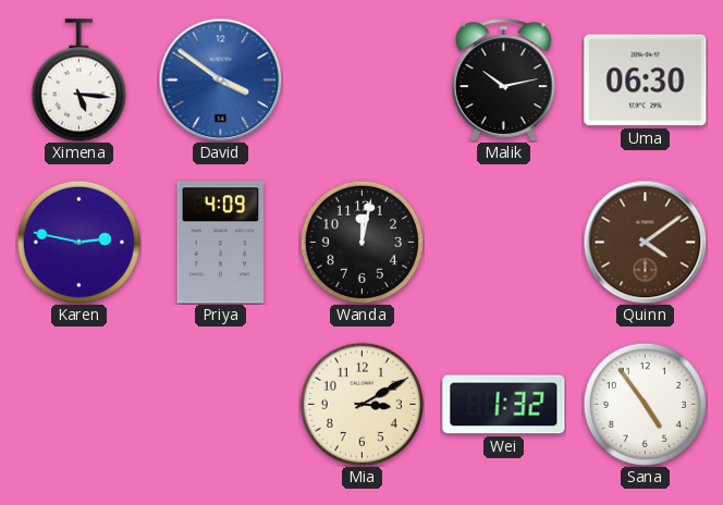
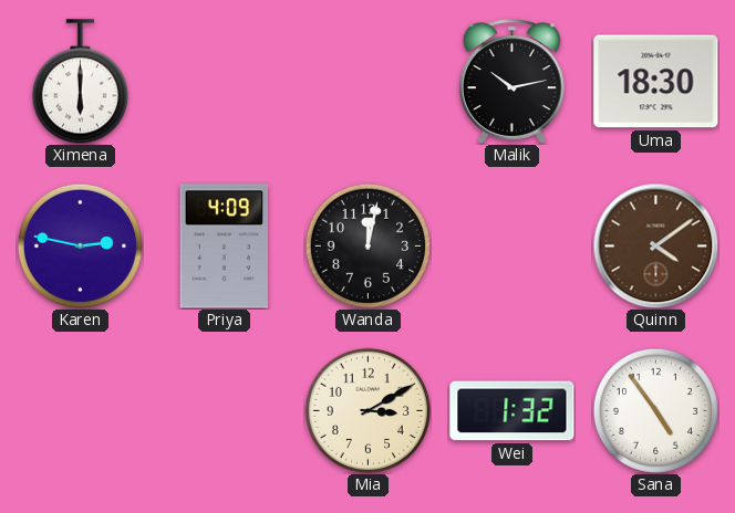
Ximena: 5:16 -> 6:00
David: 3:51 -> none
Uma: 06:30 -> 18:30
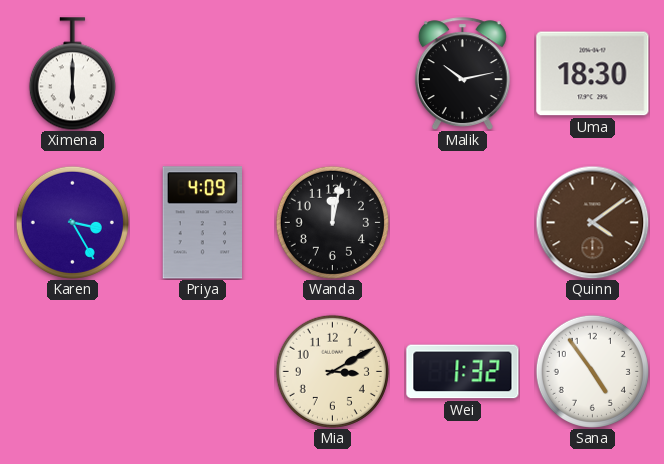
Karen: 2:47 -> 3:25
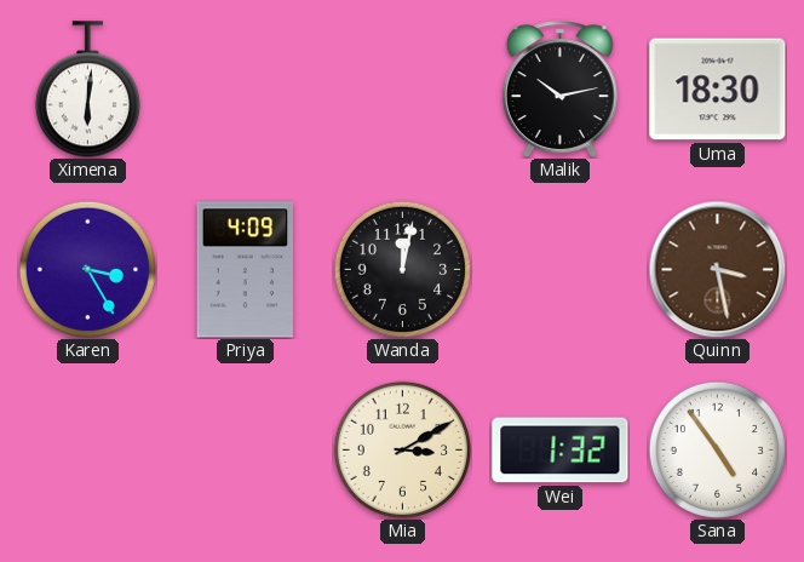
Ximena: 6:00 -> 6:01
Quinn: 4:09 -> 3:28
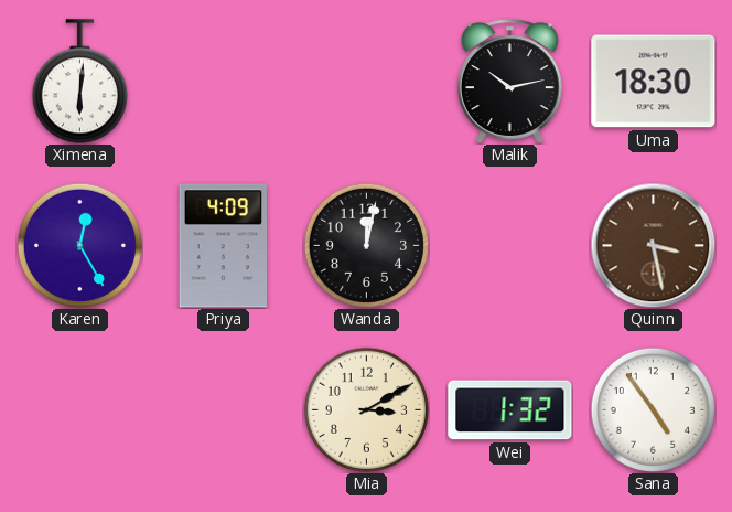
Karen: 3:25 -> 12:25
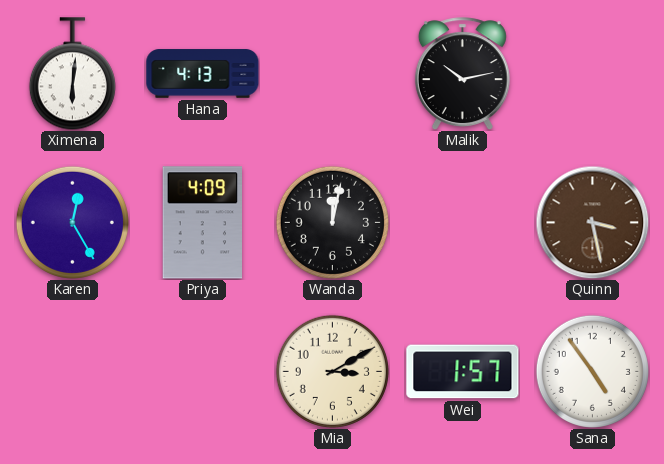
Hana: none -> 4:13
Uma: 18:30 -> none
Wei: 1:32 -> 1:57
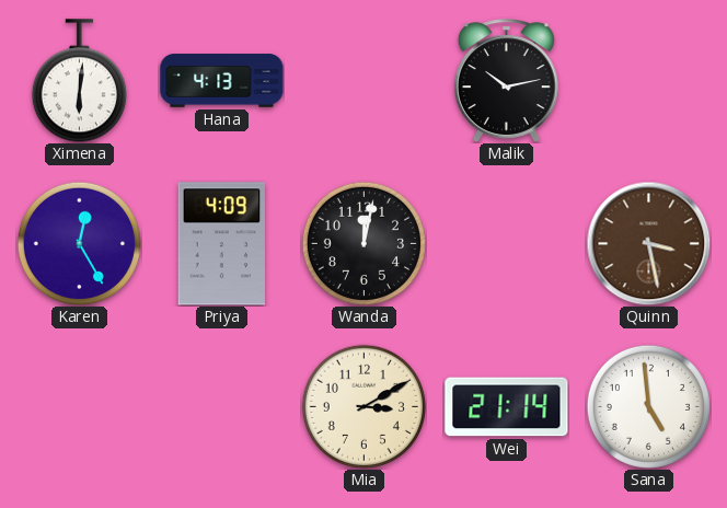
Wei: 1:57 -> 21:14
Sana: 4:54 -> 4:59
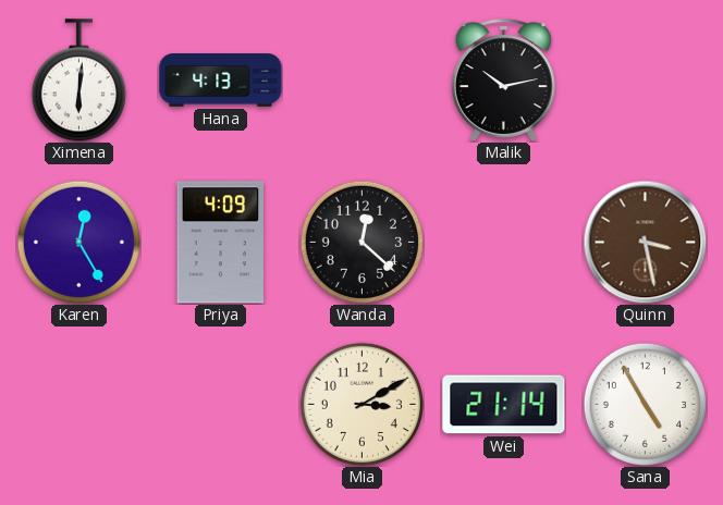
Wanda: 12:02 -> 12:22
Sana: 4:59 -> 4:55
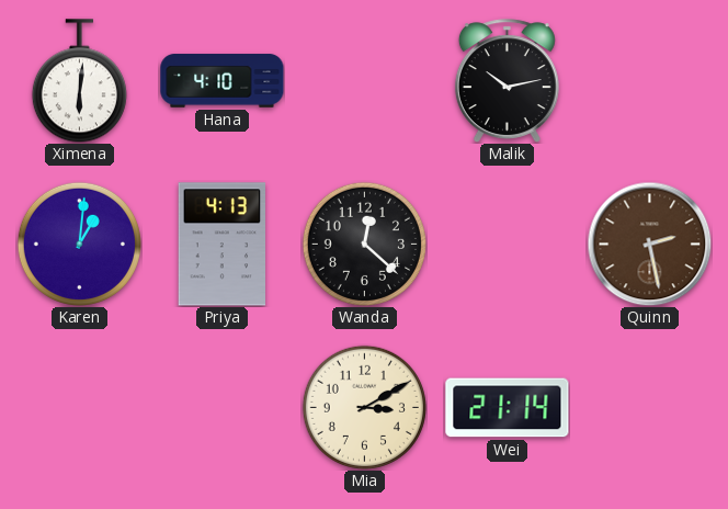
Hana: 4:13 -> 4:10
Karen: 12:25 -> 1:01
Priya: 4:09 -> 4:13
Quinn: 3:28 -> 2:28
Sana: 4:55 -> none
